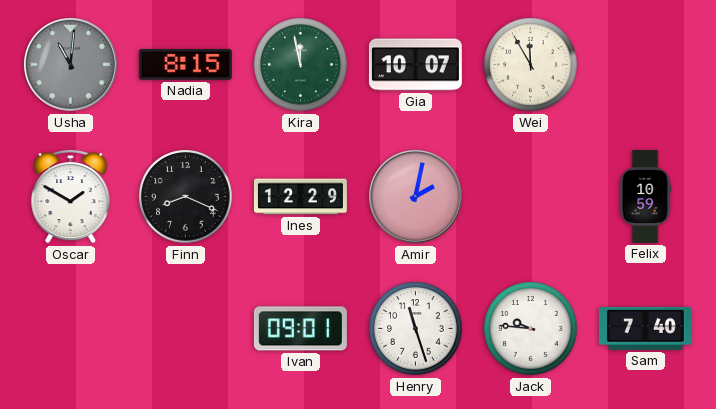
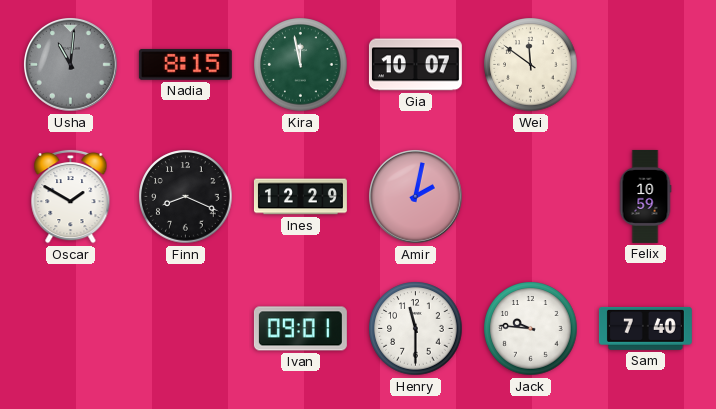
Wei: 11:55 -> 11:51
Henry: 11:27 -> 11:30
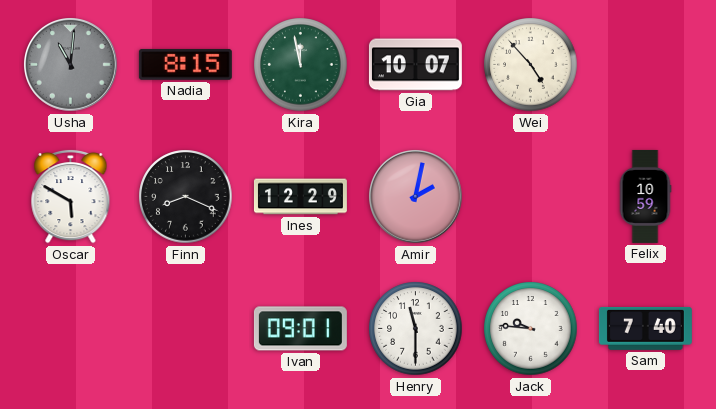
Wei: 11:51 -> 4:53
Oscar: 1:50 -> 5:50
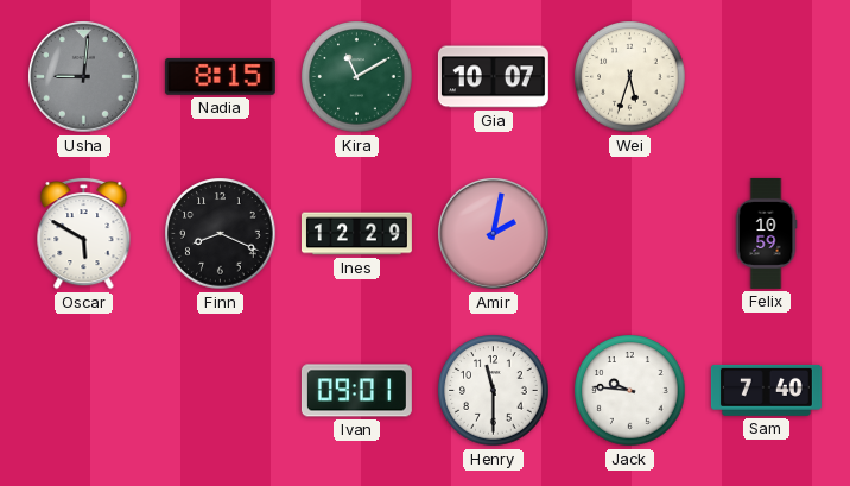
Usha: 11:01 -> 9:01
Kira: 11:58 -> 11:10
Wei: 4:53 -> 5:33
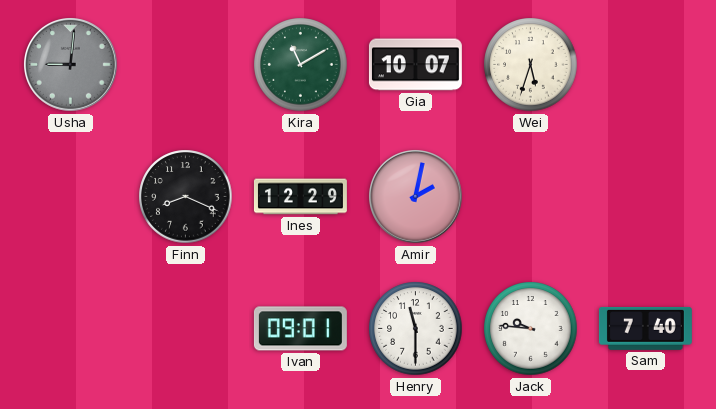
Nadia: 8:15 -> none
Oscar: 5:50 -> none
Felix: 10:59 -> none
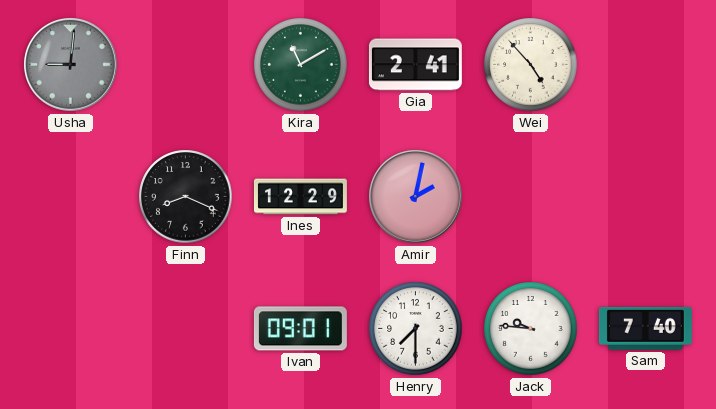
Gia: 10:07 -> 2:41
Wei: 5:33 -> 4:53
Henry: 11:30 -> 7:30
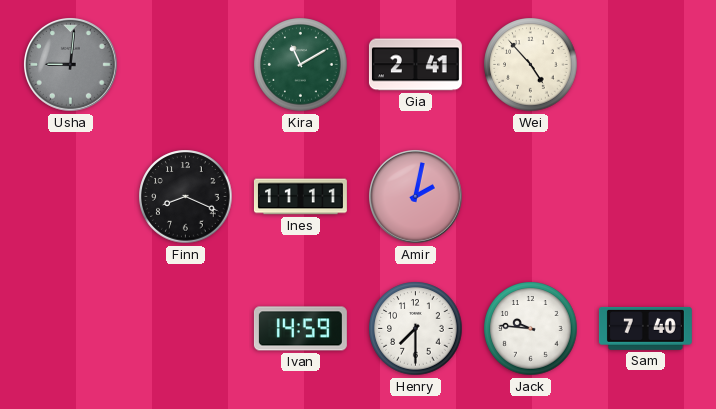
Ines: 12:29 -> 11:11
Ivan: 09:01 -> 14:59
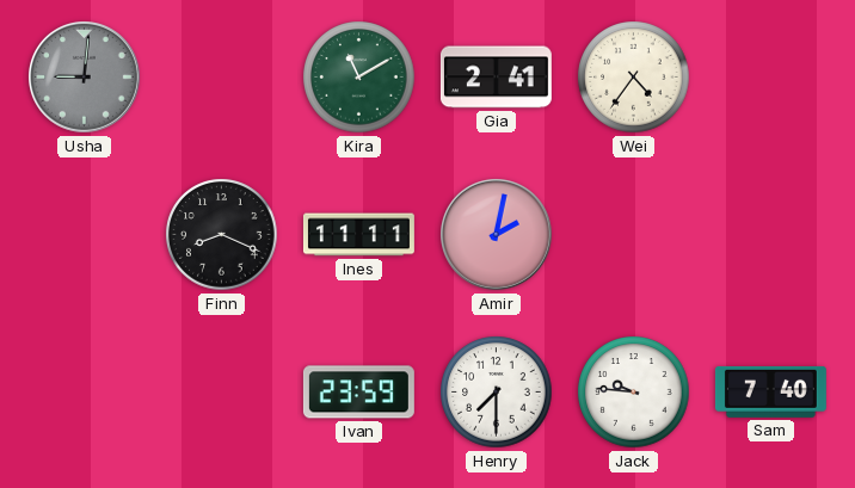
Wei: 4:53 -> 4:36
Ivan: 14:59 -> 23:59
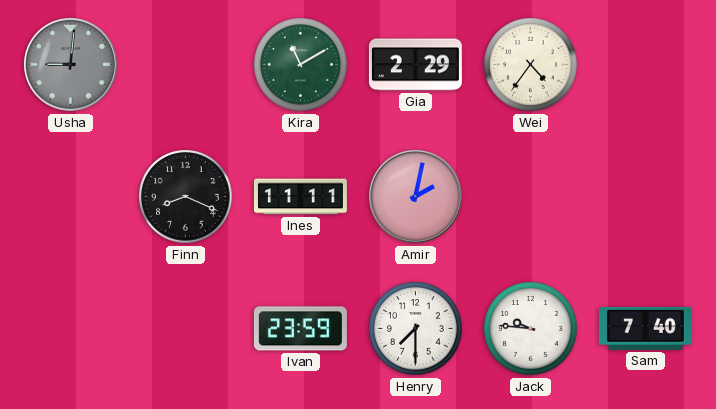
Gia: 2:41 -> 2:29
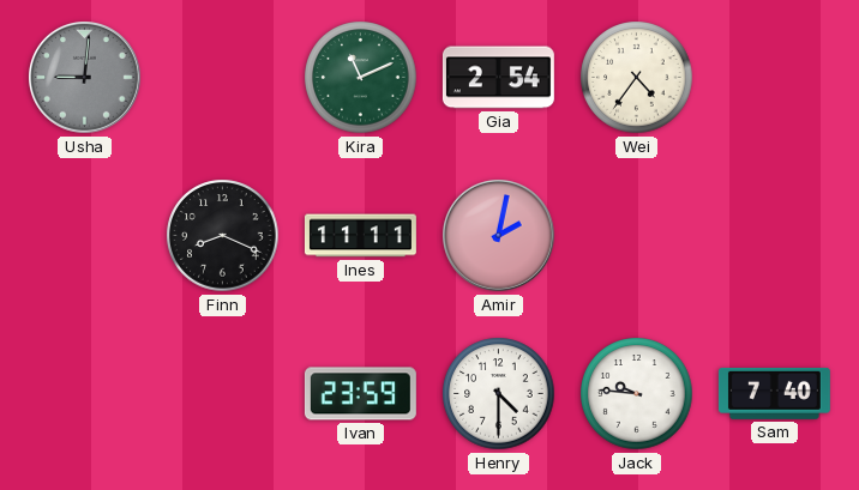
Kira: 11:10 -> 11:11
Gia: 2:29 -> 2:54
Henry: 7:30 -> 4:30
